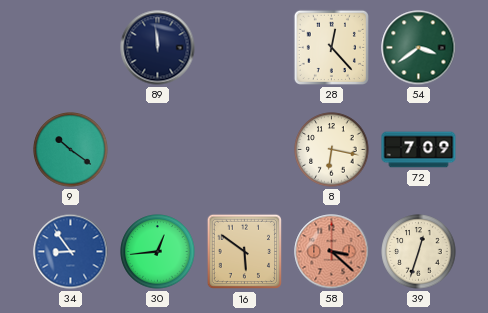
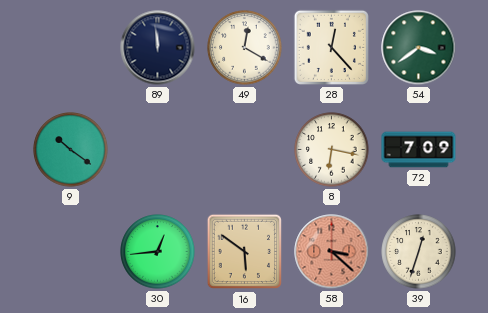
49: none -> 12:20
34: 8:54 -> none
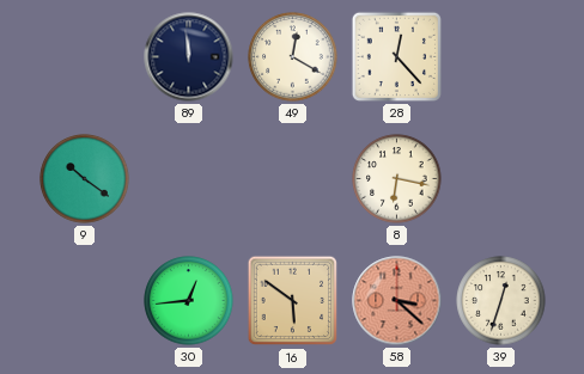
54: 3:39 -> none
72: 7:09 -> none
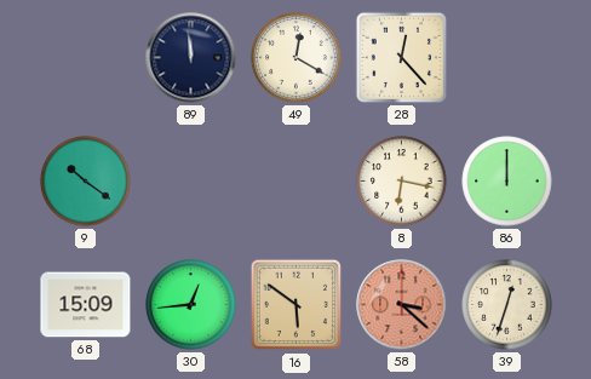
86: none -> 12:00
68: none -> 15:09
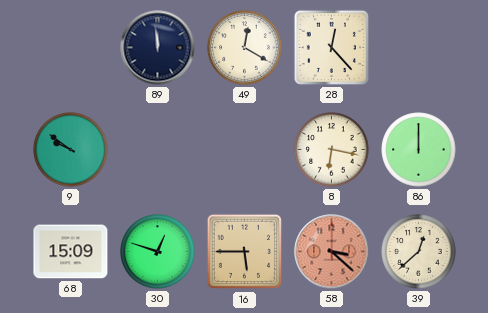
9: 10:21 -> 9:51
30: 12:44 -> 12:48
16: 5:51 -> 5:45
39: 12:33 -> 12:38
